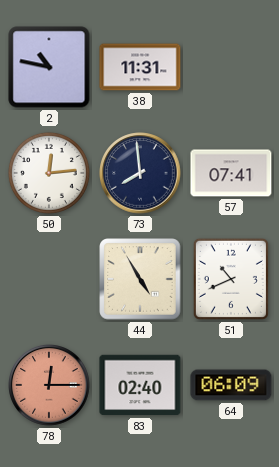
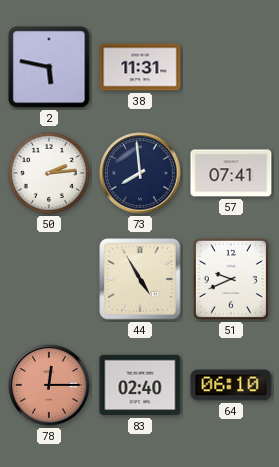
2: 10:47 -> 5:47
50: 12:14 -> 2:14
51: 10:41 -> 9:41
64: 06:09 -> 06:10
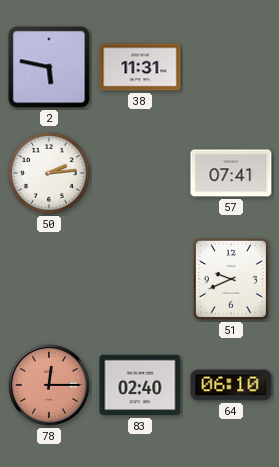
73: 7:59 -> none
44: 4:55 -> none
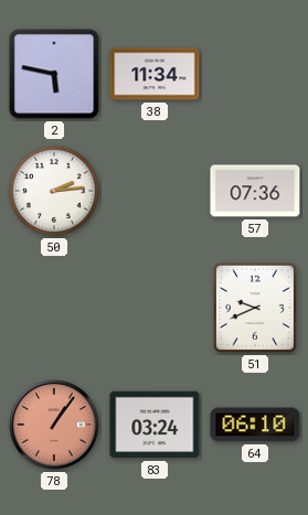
38: 11:31 -> 11:34
57: 07:41 -> 07:36
78: 12:15 -> 1:06
83: 02:40 -> 03:24
